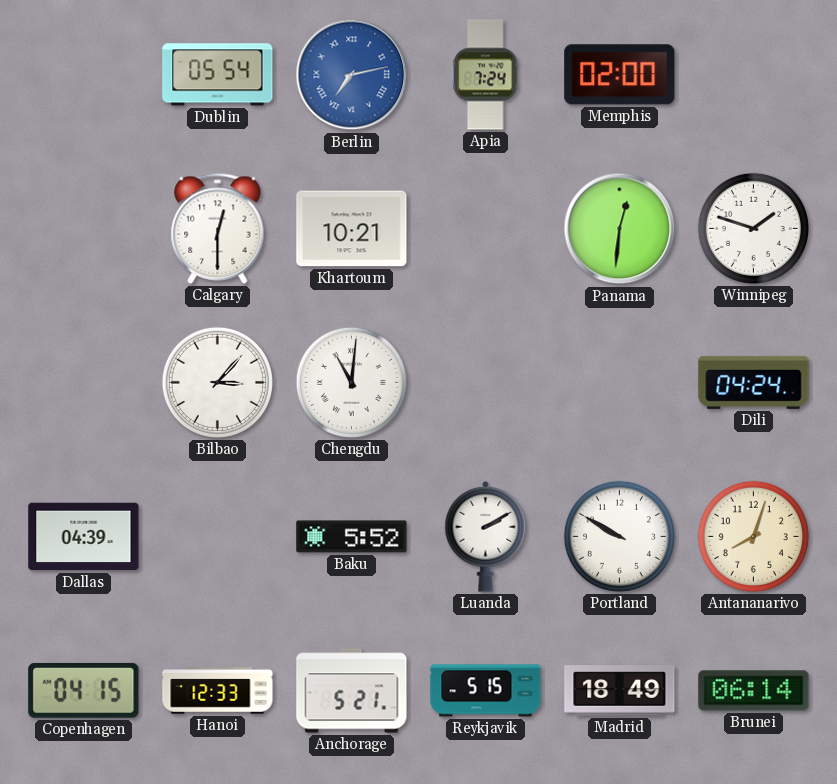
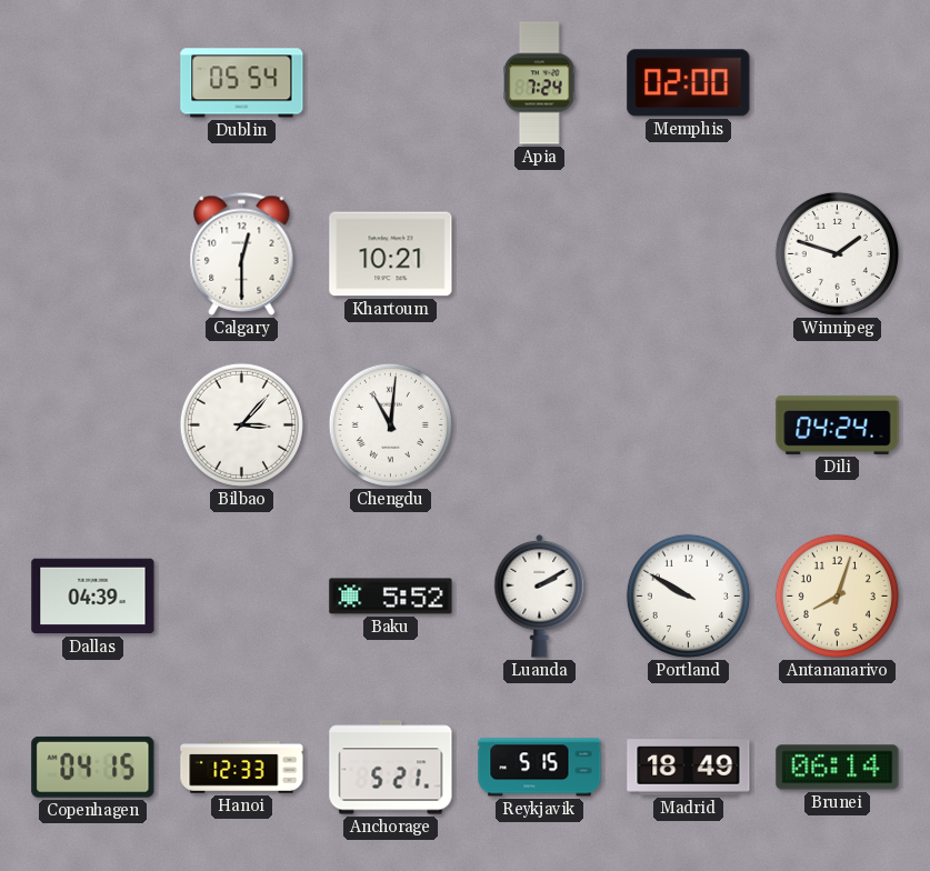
Berlin: 7:13 -> none
Panama: 12:31 -> none
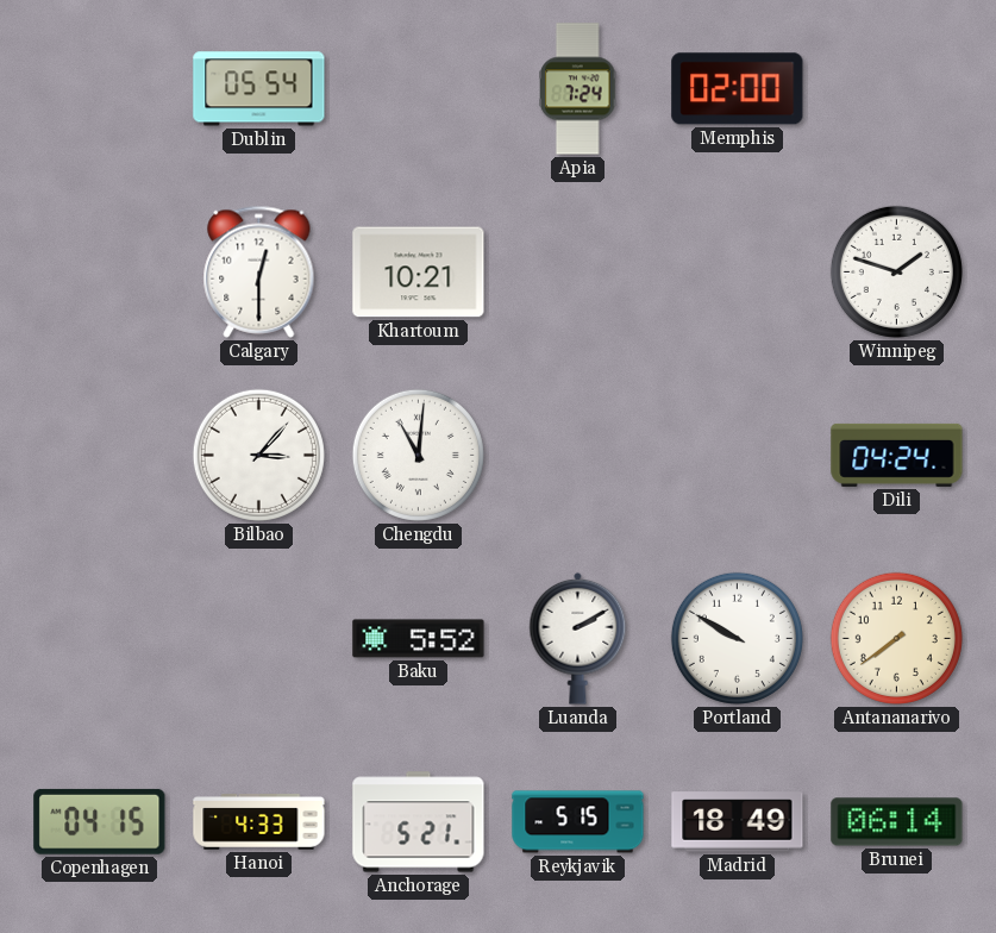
Dallas: 04:39 -> none
Antananarivo: 8:03 -> 7:39
Hanoi: 12:33 -> 4:33
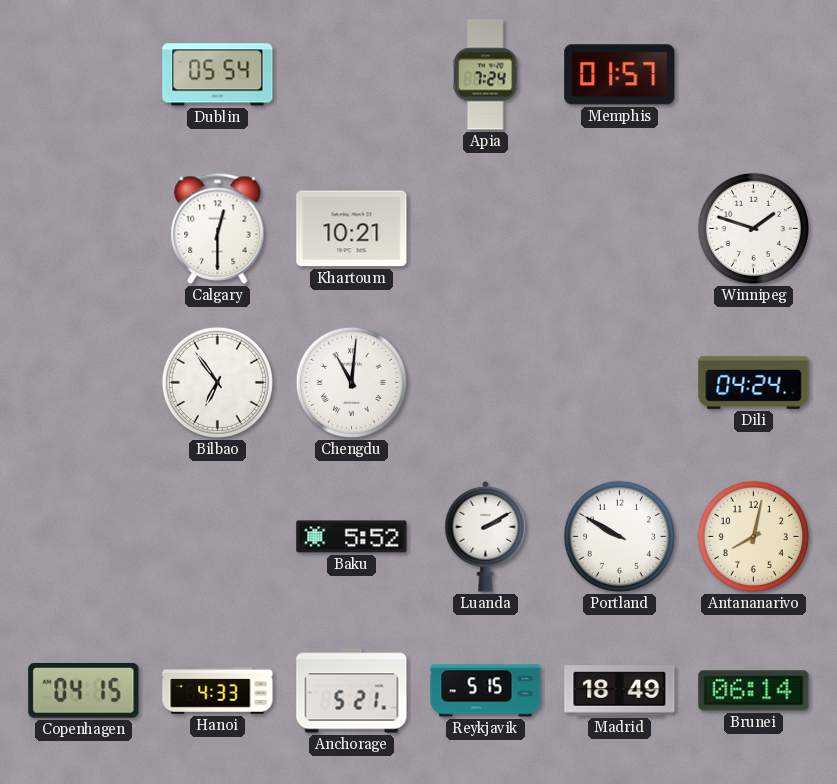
Memphis: 02:00 -> 01:57
Bilbao: 3:07 -> 6:54
Antananarivo: 7:39 -> 8:02
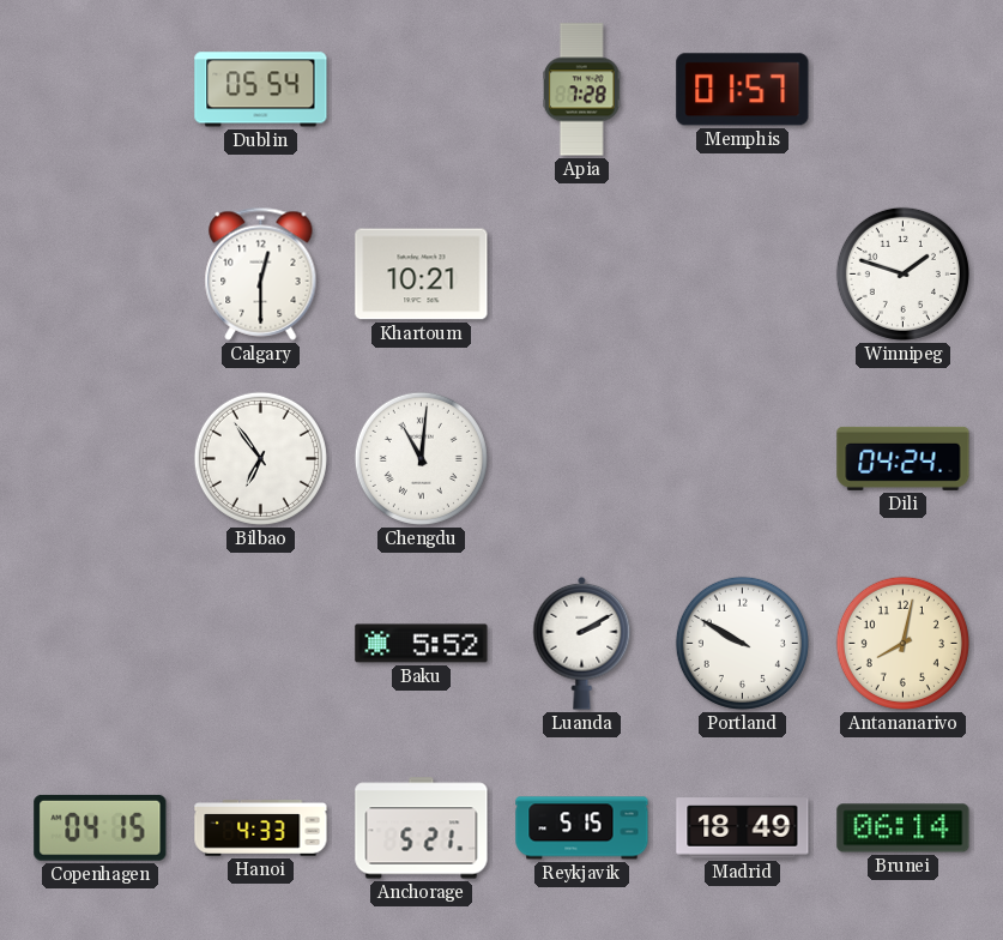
Apia: 7:24 -> 7:28
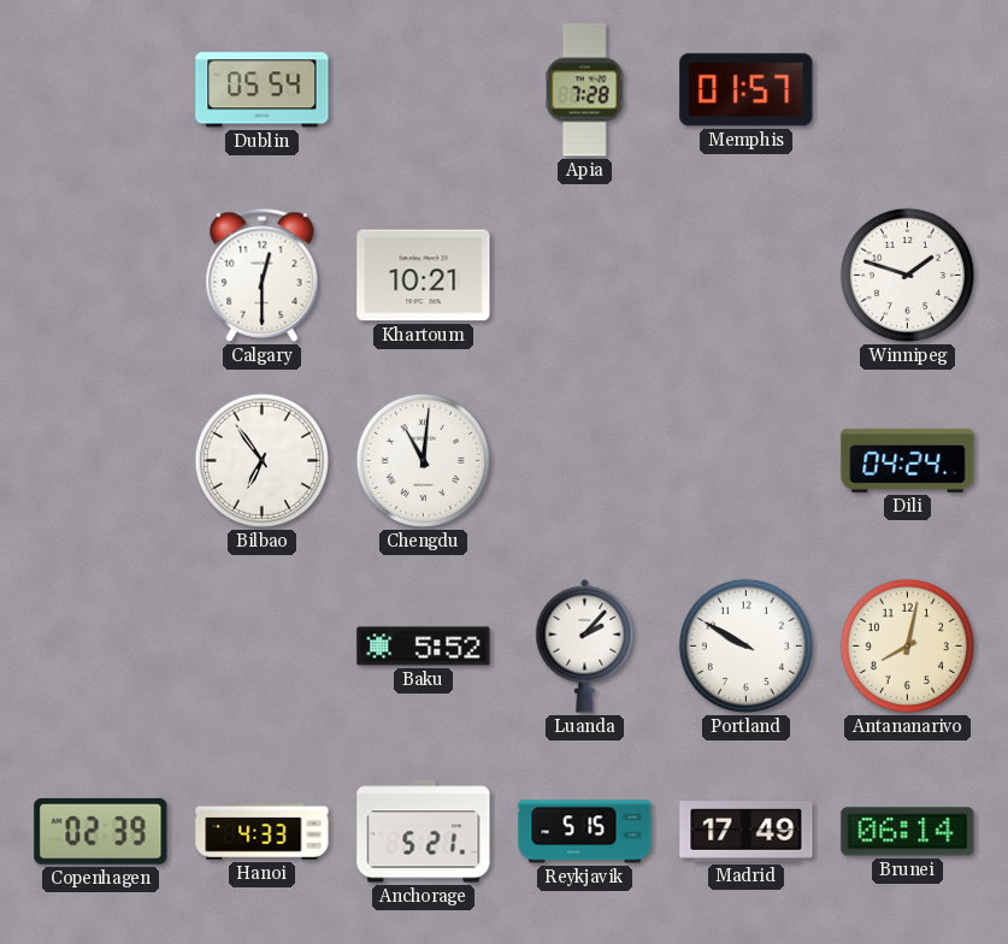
Luanda: 2:10 -> 2:07
Copenhagen: 04:15 -> 02:39
Madrid: 18:49 -> 17:49
